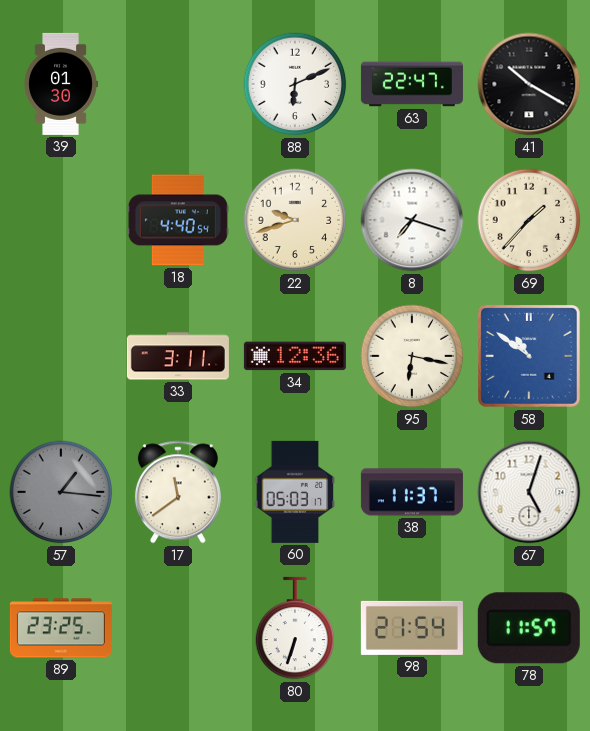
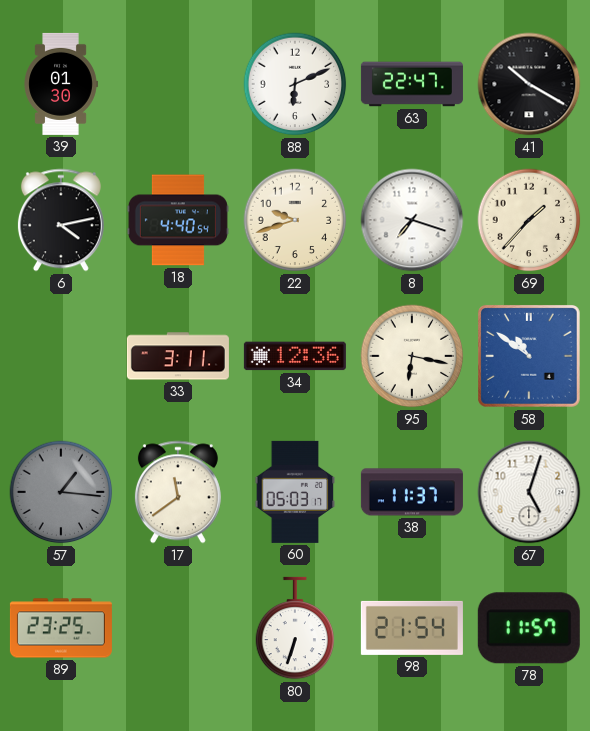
6: none -> 4:13
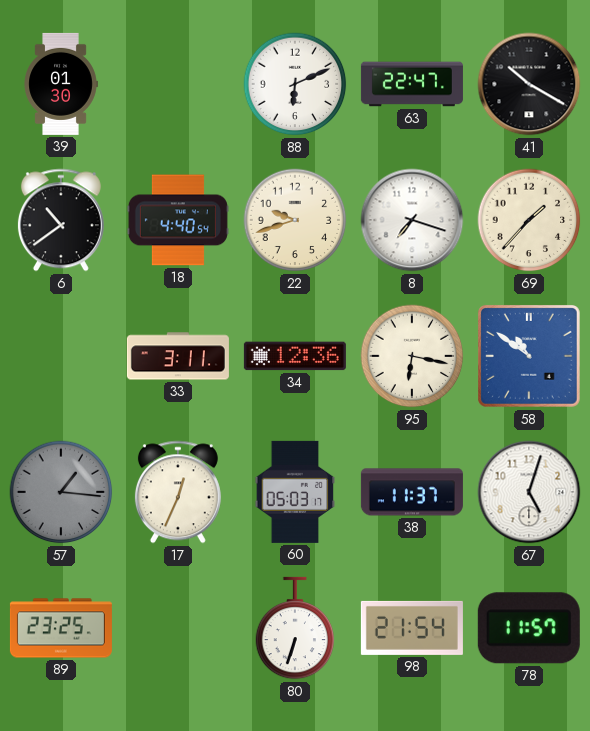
6: 4:13 -> 10:39
17: 11:39 -> 12:34
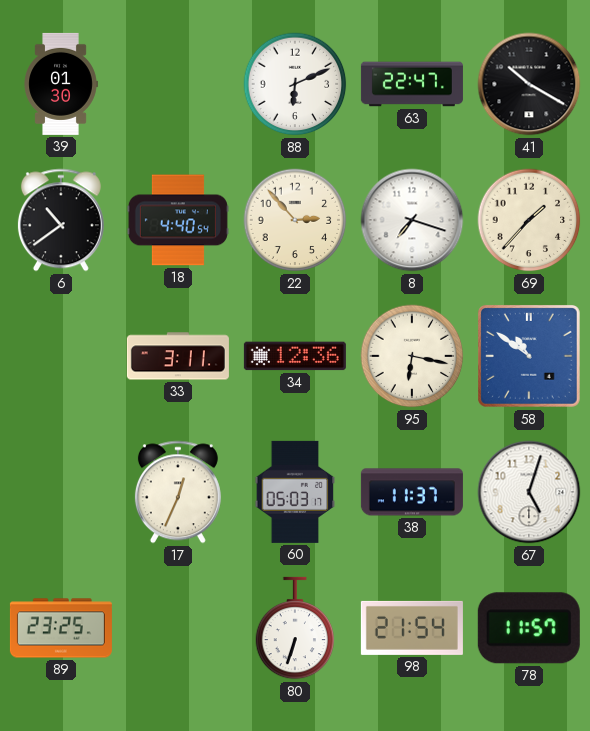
22: 9:42 -> 2:53
57: 1:16 -> none
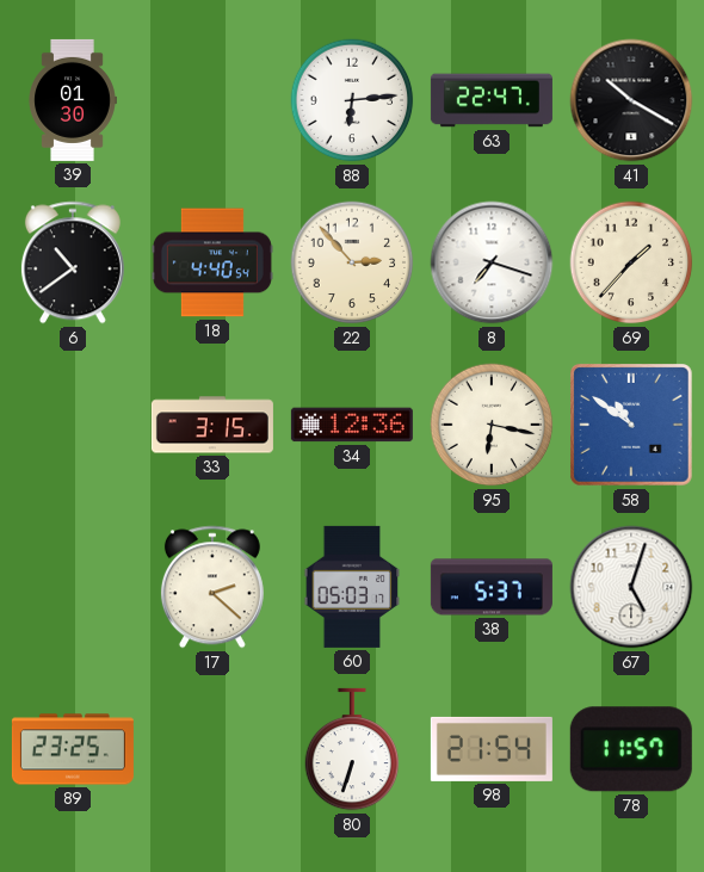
88: 6:11 -> 6:14
33: 3:11 -> 3:15
17: 12:34 -> 2:22
38: 11:37 -> 5:37
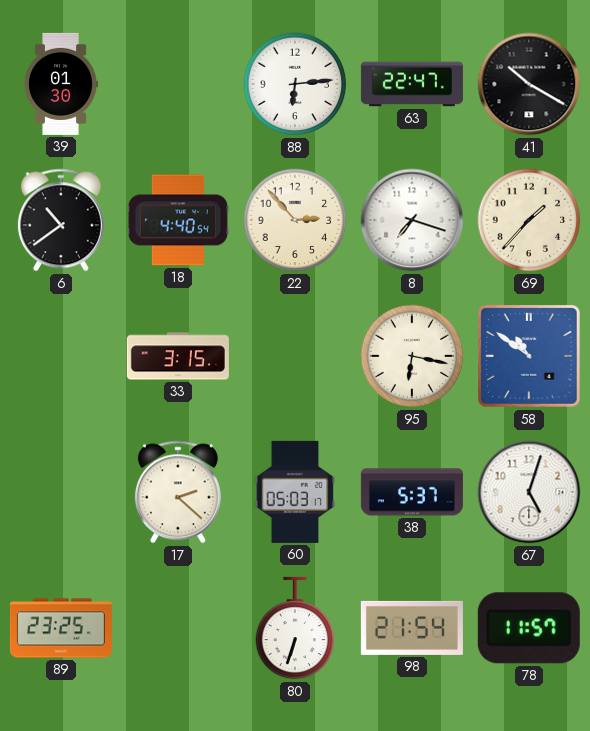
34: 12:36 -> none
